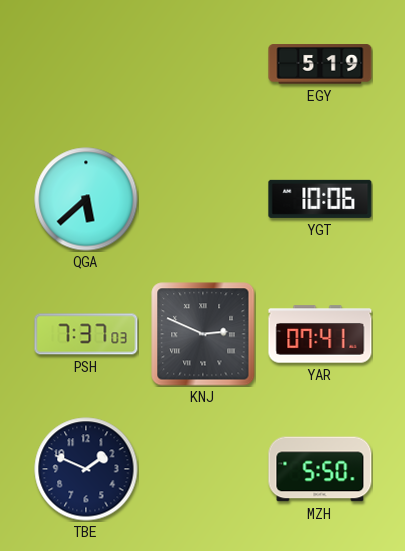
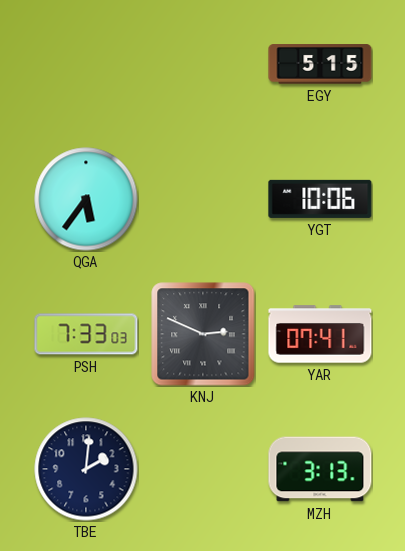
EGY: 5:19 -> 5:15
QGA: 5:38 -> 5:36
PSH: 7:37 -> 7:33
TBE: 1:49 -> 2:01
MZH: 5:50 -> 3:13
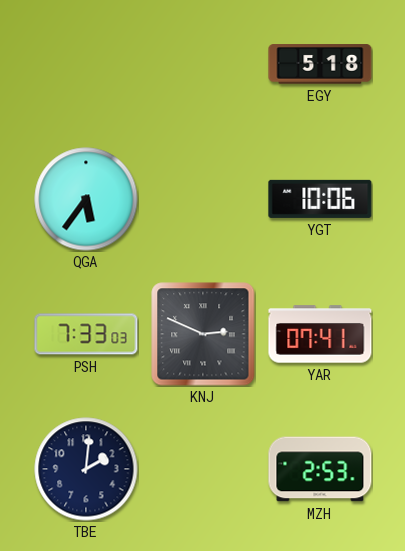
EGY: 5:15 -> 5:18
MZH: 3:13 -> 2:53
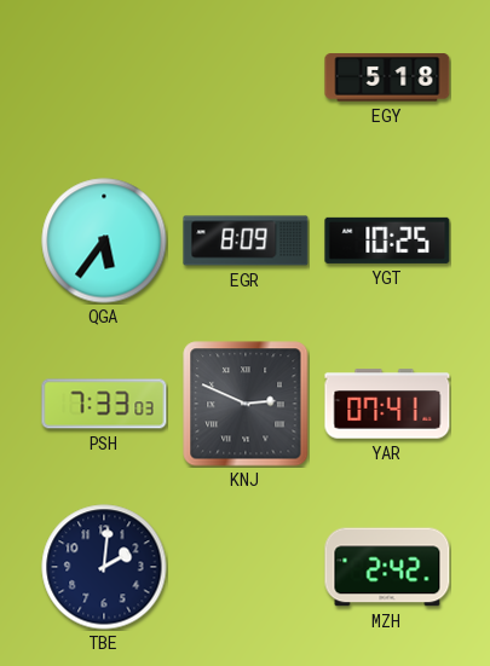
EGR: none -> 8:09
YGT: 10:06 -> 10:25
MZH: 2:53 -> 2:42
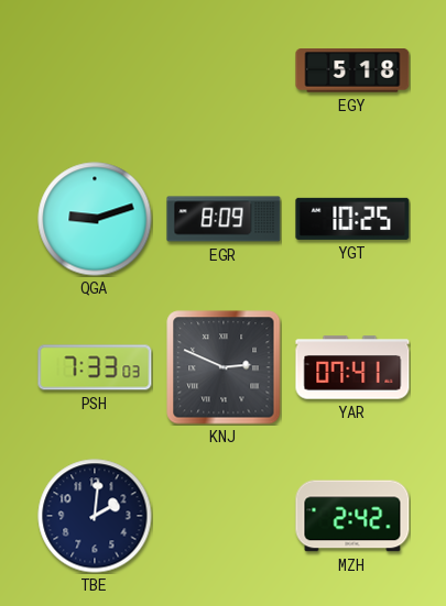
QGA: 5:36 -> 9:12
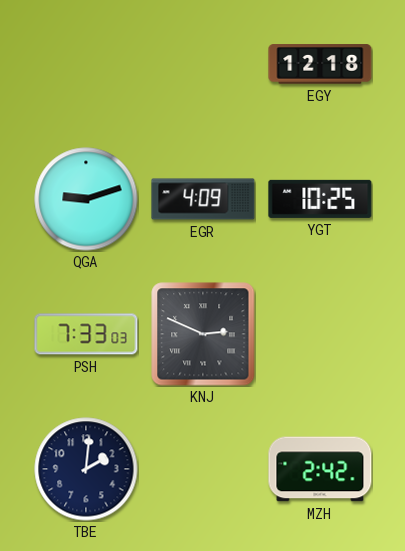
EGY: 5:18 -> 12:18
EGR: 8:09 -> 4:09
YAR: 07:41 -> none
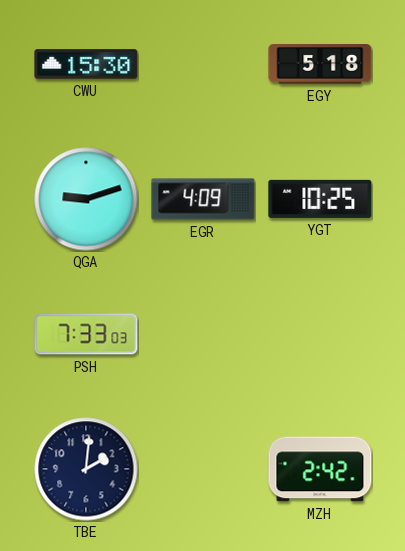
CWU: none -> 15:30
EGY: 12:18 -> 5:18
KNJ: 2:49 -> none
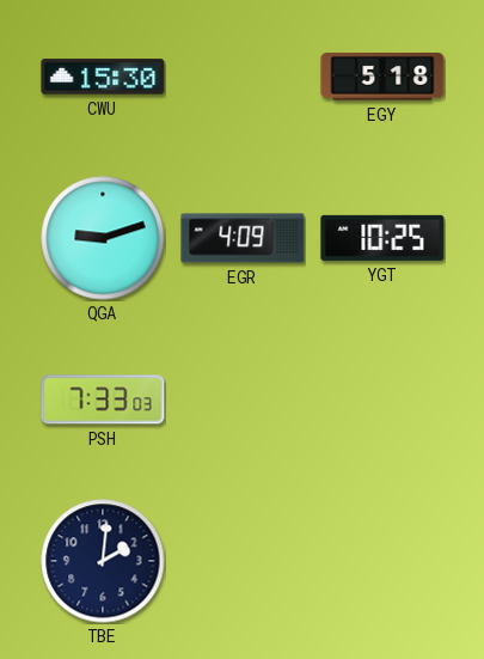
MZH: 2:42 -> none
